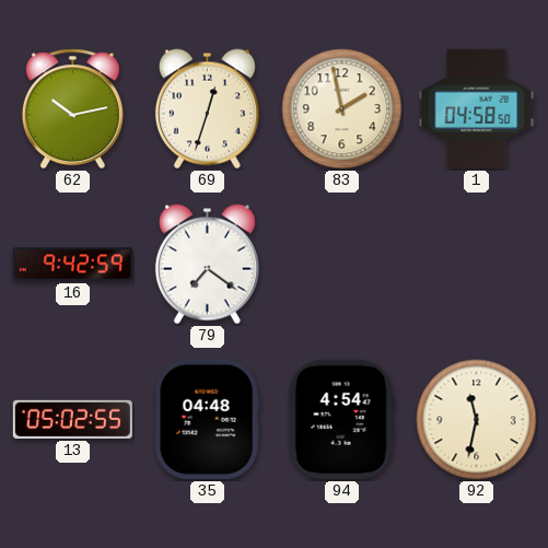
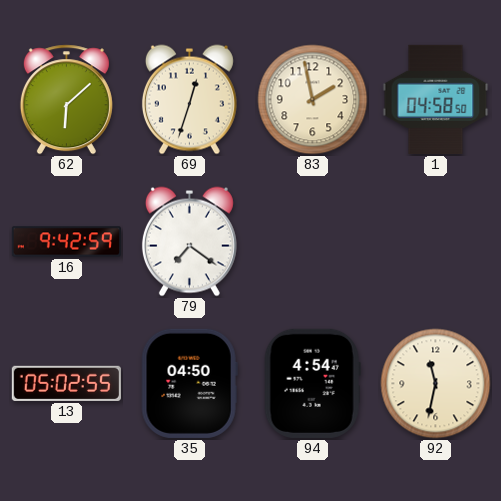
62: 10:13 -> 6:08
35: 04:48 -> 04:50
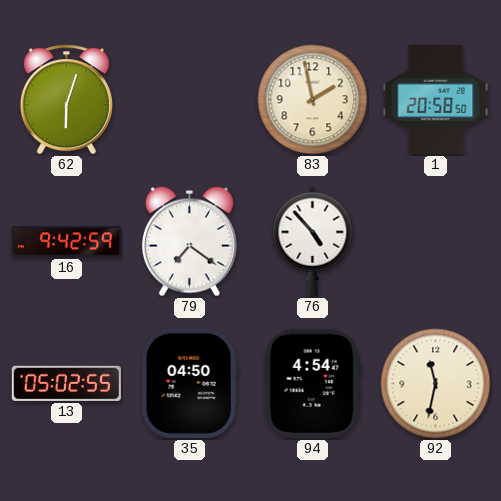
62: 6:08 -> 6:03
69: 12:33 -> none
1: 04:58 -> 20:58
76: none -> 4:53
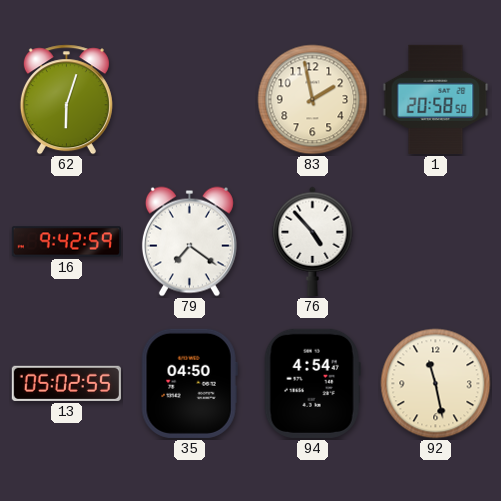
92: 11:32 -> 11:28
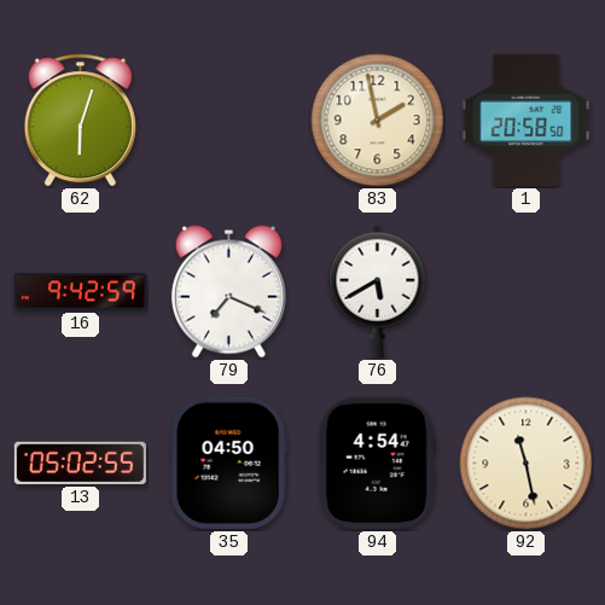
79: 7:21 -> 7:19
76: 4:53 -> 5:40
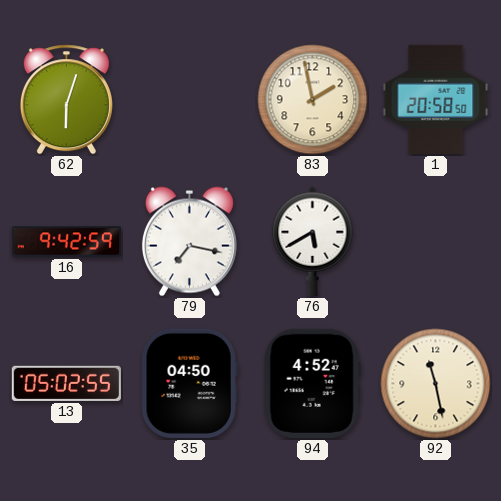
79: 7:19 -> 7:17
94: 4:54 -> 4:52
